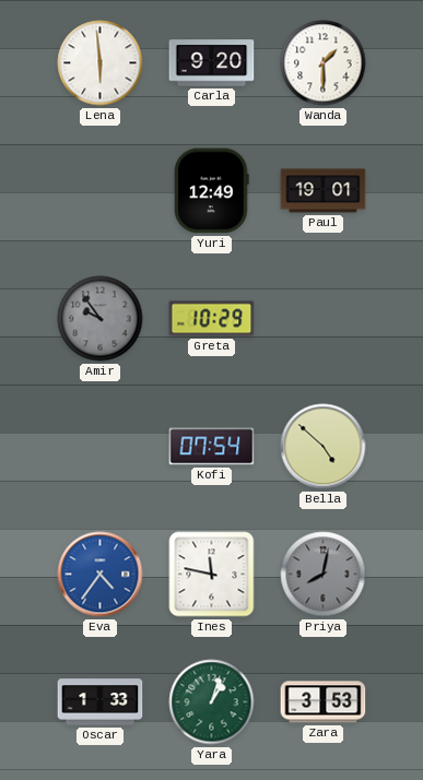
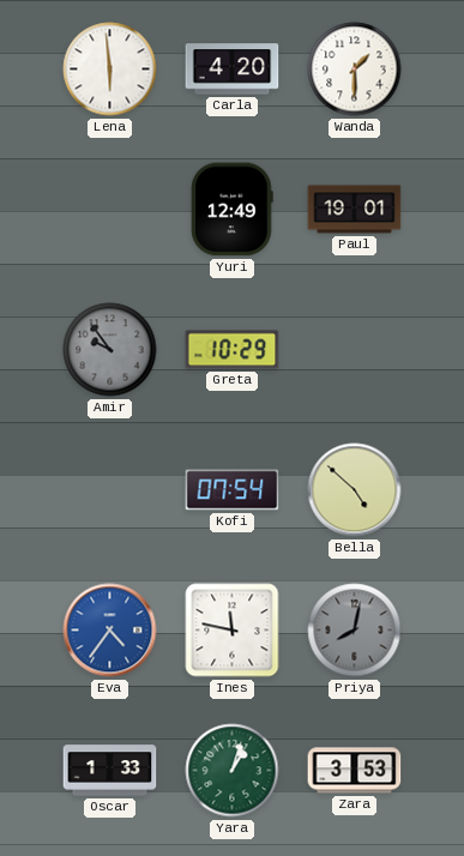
Carla: 9:20 -> 4:20
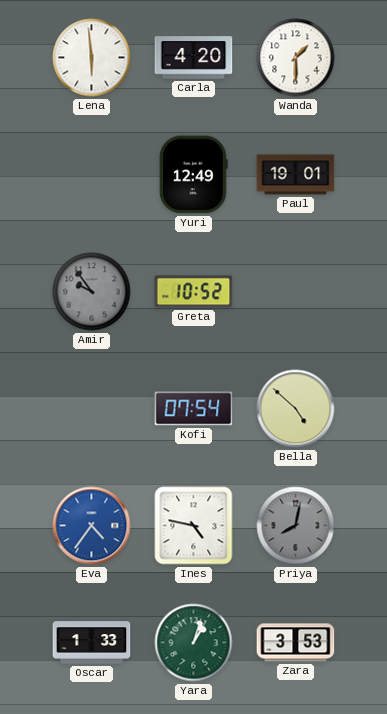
Greta: 10:29 -> 10:52
Ines: 11:47 -> 4:47
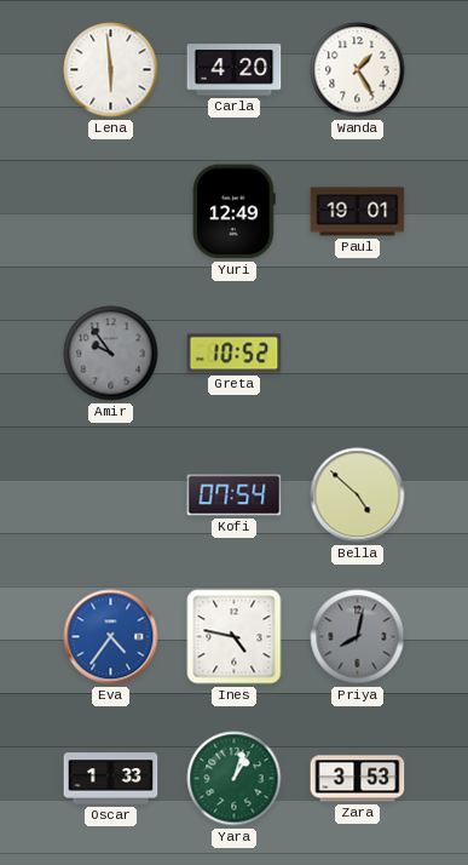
Wanda: 1:30 -> 1:25
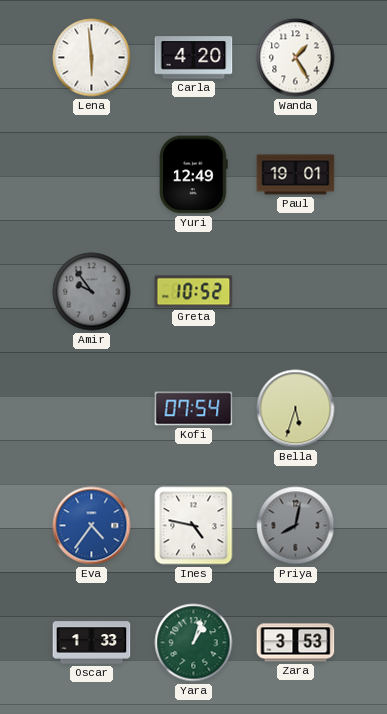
Bella: 4:52 -> 5:33
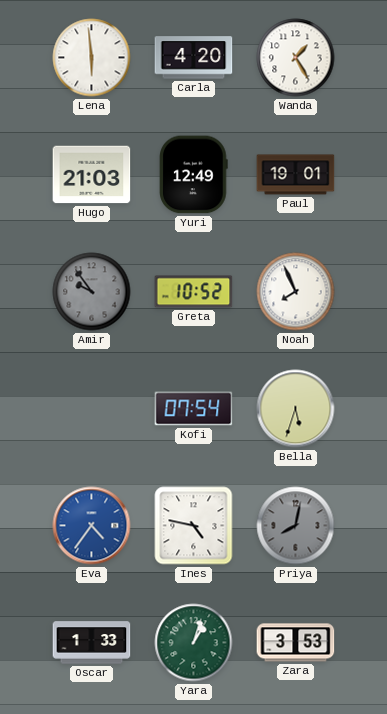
Hugo: none -> 21:03
Noah: none -> 7:56
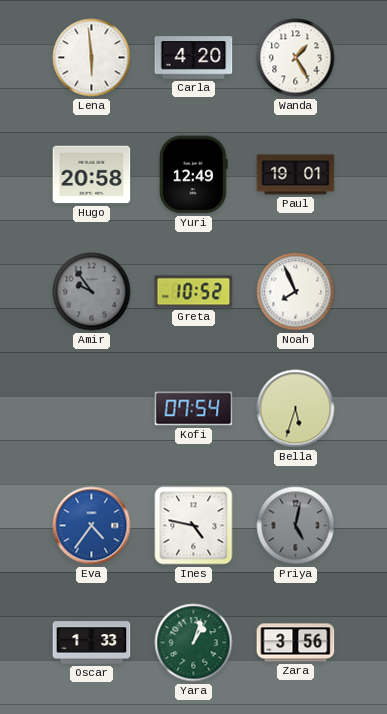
Hugo: 21:03 -> 20:58
Priya: 8:02 -> 5:02
Zara: 3:53 -> 3:56
